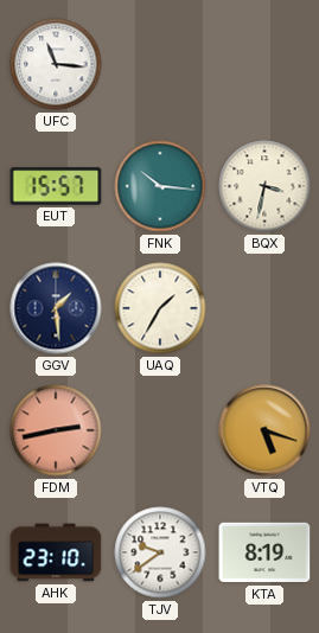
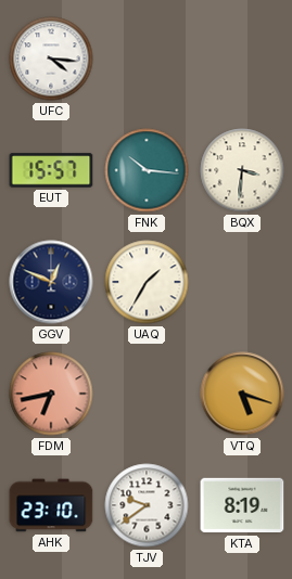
UFC: 11:16 -> 4:16
BQX: 3:32 -> 3:31
GGV: 1:29 -> 12:49
FDM: 2:43 -> 6:43
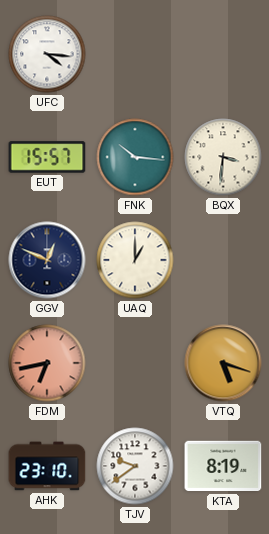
UAQ: 1:35 -> 1:00
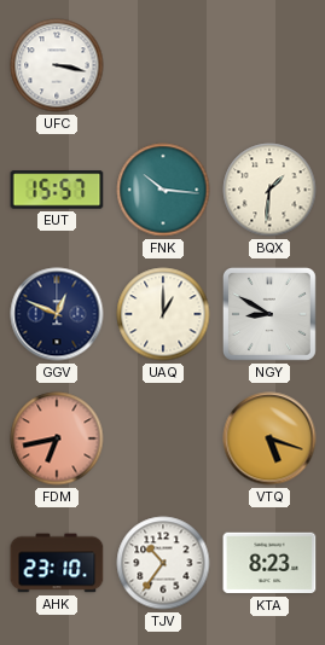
UFC: 4:16 -> 3:17
BQX: 3:31 -> 1:31
NGY: none -> 8:50
TJV: 9:39 -> 10:36
KTA: 8:19 -> 8:23
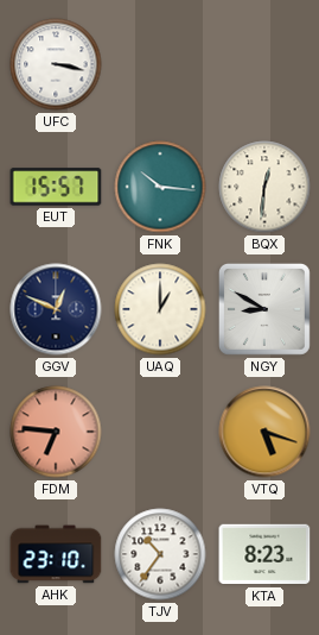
BQX: 1:31 -> 12:31
FDM: 6:43 -> 6:46
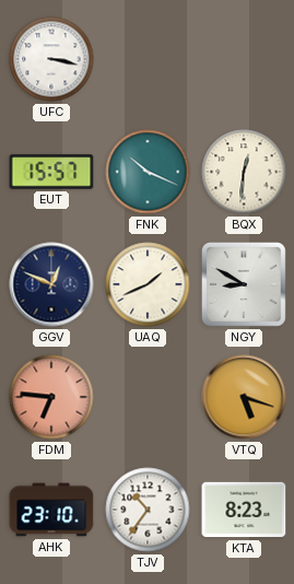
FNK: 10:16 -> 10:19
UAQ: 1:00 -> 1:41
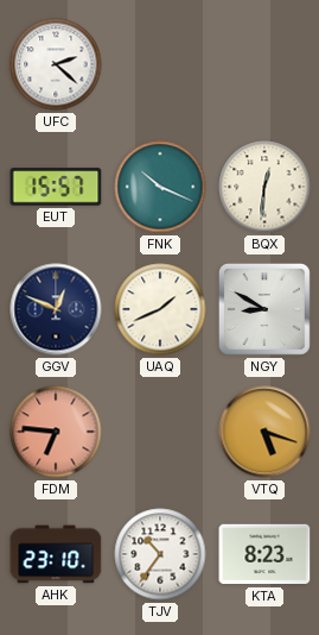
UFC: 3:17 -> 2:22
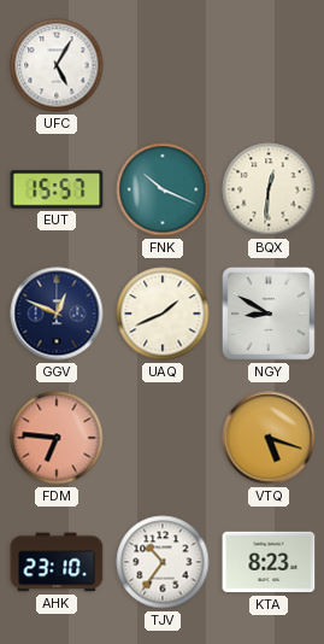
UFC: 2:22 -> 5:05
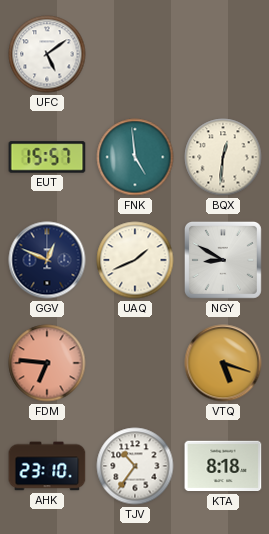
UFC: 5:05 -> 5:09
FNK: 10:19 -> 4:59
KTA: 8:23 -> 8:18
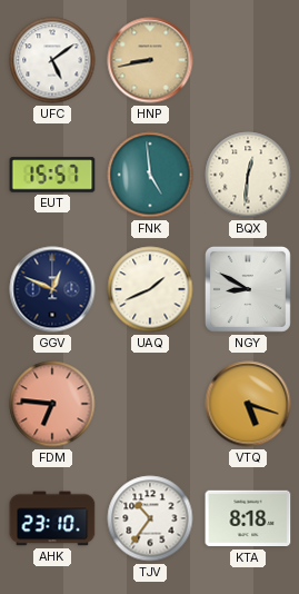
HNP: none -> 8:43
